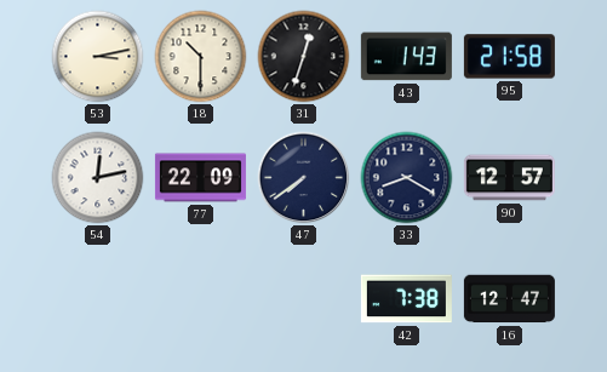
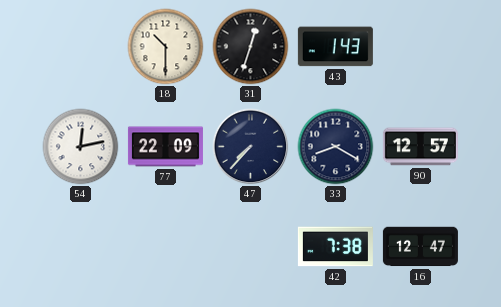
53: 3:13 -> none
95: 21:58 -> none
47: 7:39 -> 7:37
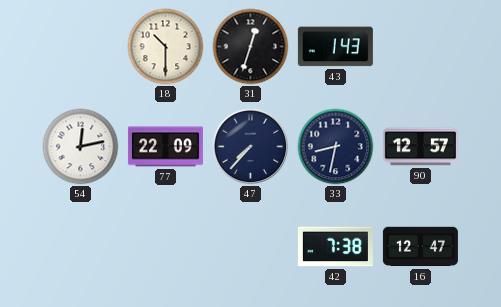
33: 8:20 -> 8:32
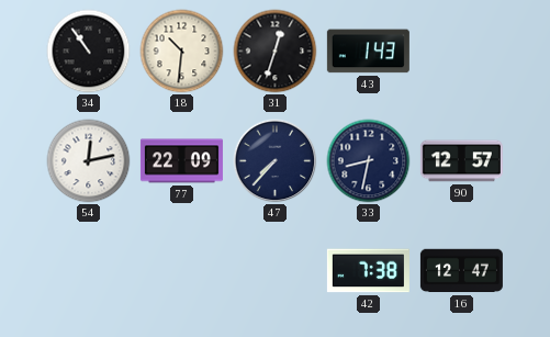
34: none -> 10:54
18: 10:30 -> 10:31
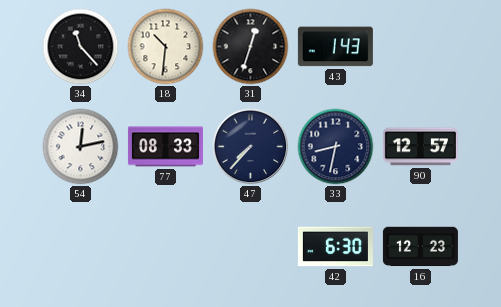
34: 10:54 -> 11:23
77: 22:09 -> 08:33
42: 7:38 -> 6:30
16: 12:47 -> 12:23
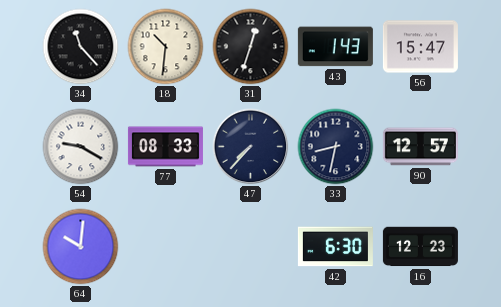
56: none -> 15:47
54: 12:13 -> 9:20
64: none -> 10:01
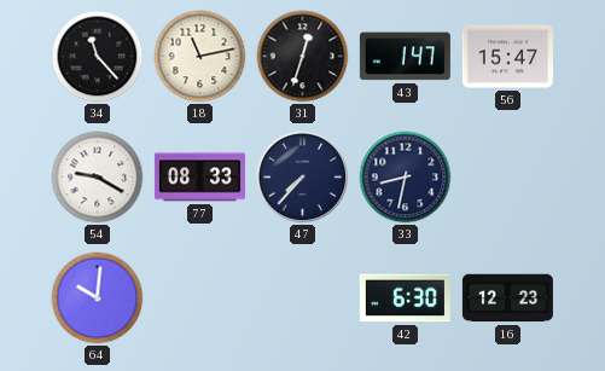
18: 10:31 -> 11:13
43: 1:43 -> 1:47
90: 12:57 -> none
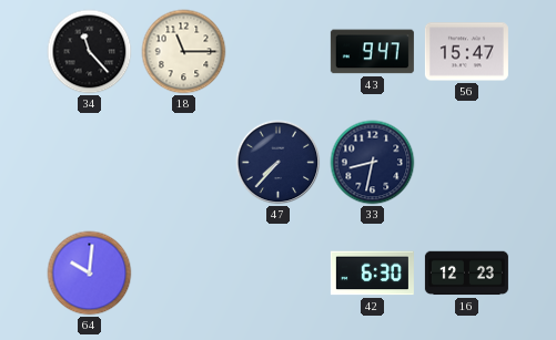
18: 11:13 -> 11:15
31: 12:33 -> none
43: 1:47 -> 9:47
54: 9:20 -> none
77: 08:33 -> none
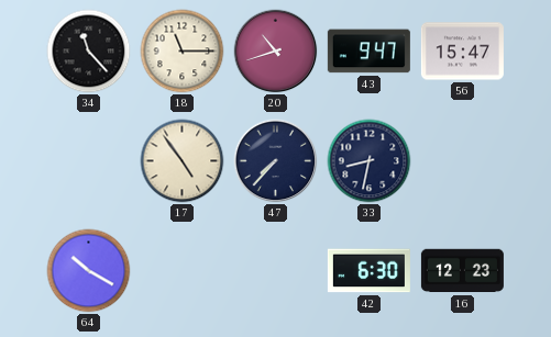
20: none -> 10:42
17: none -> 4:54
64: 10:01 -> 10:20
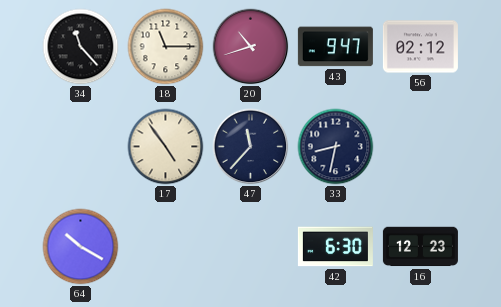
56: 15:47 -> 02:12
47: 7:37 -> 11:37
